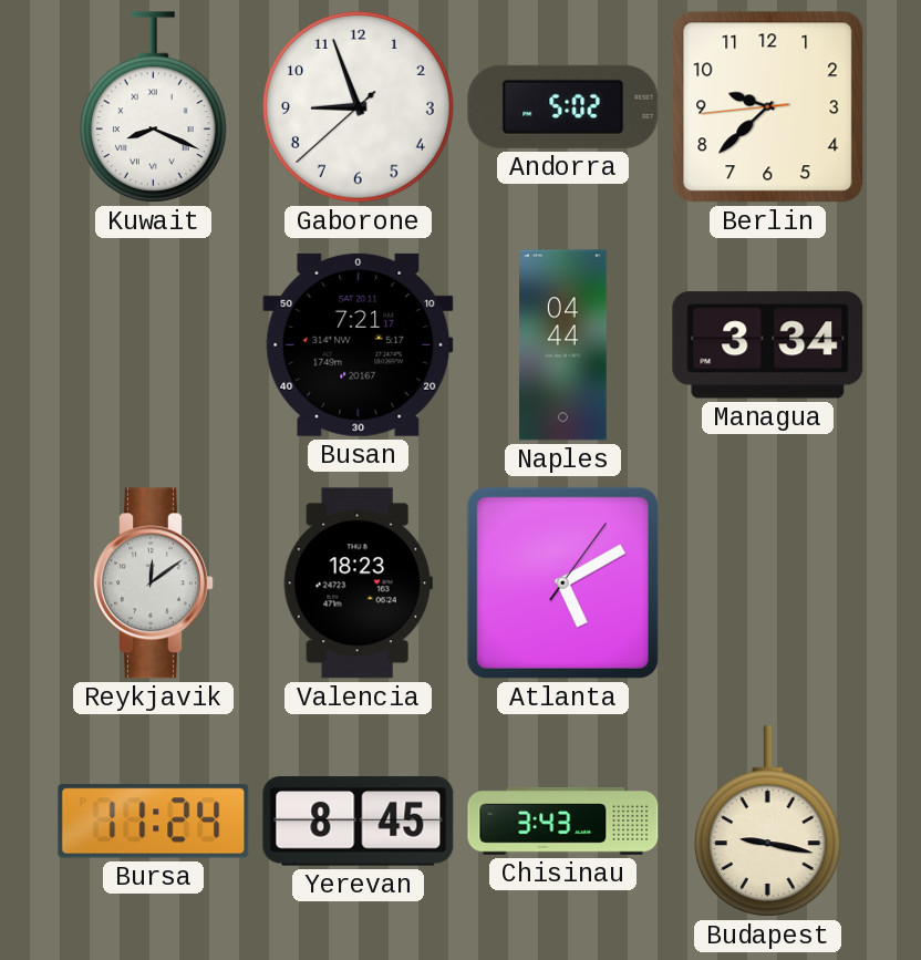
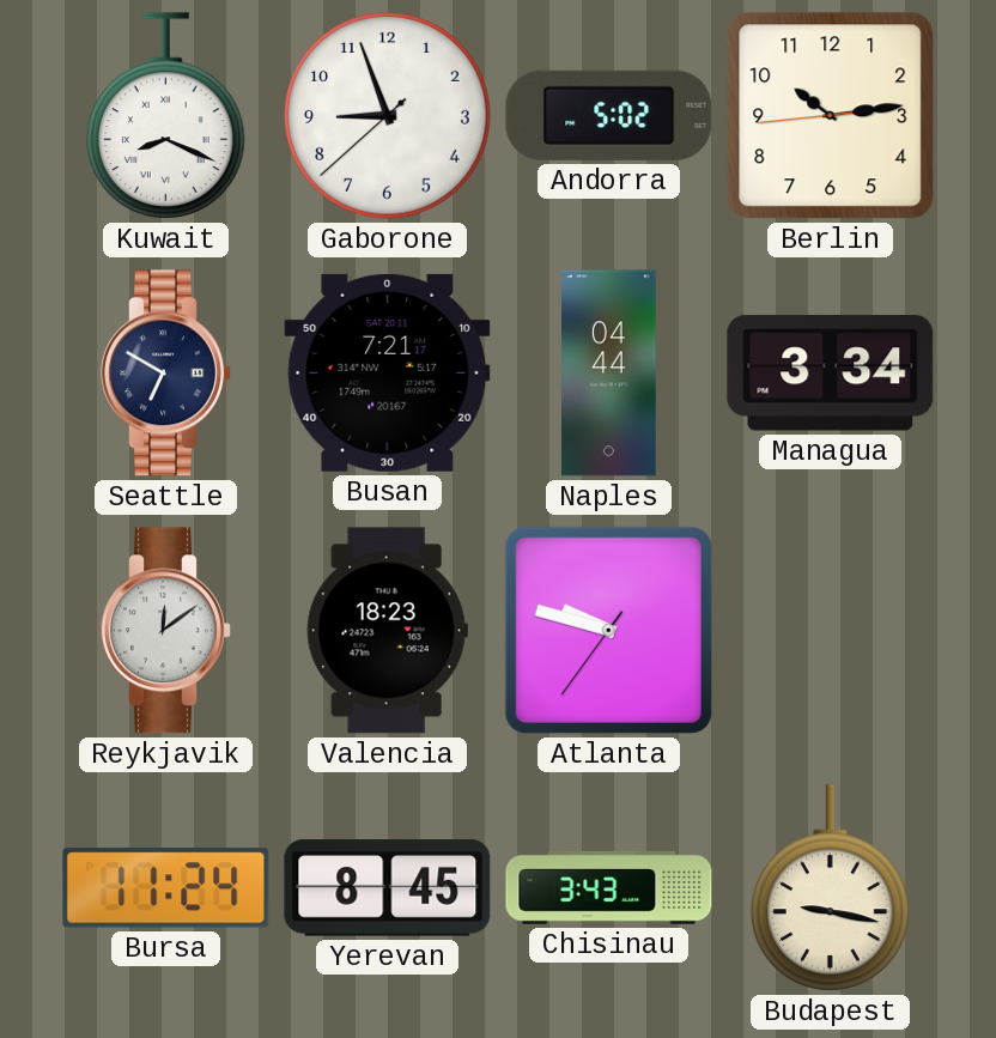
Berlin: 9:37 -> 10:13
Seattle: none -> 6:50
Atlanta: 5:10 -> 9:47
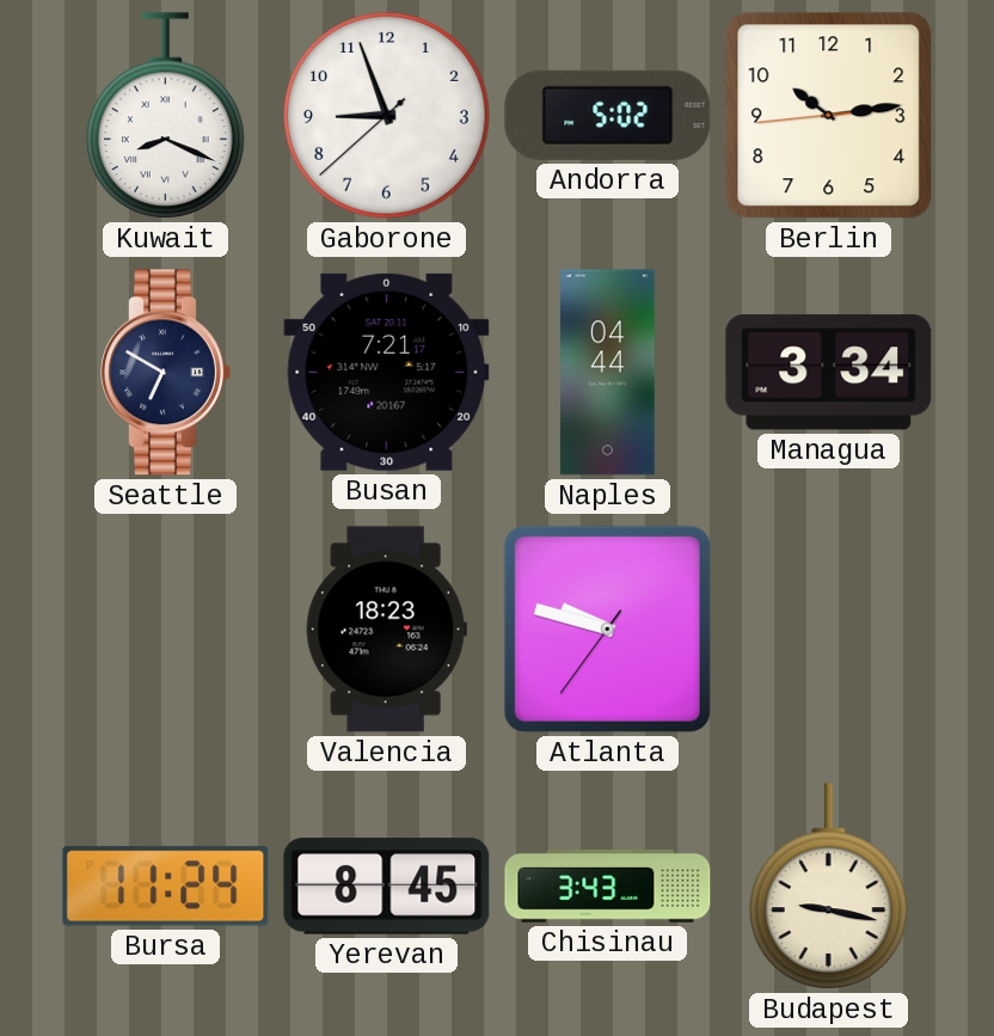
Reykjavik: 12:09 -> none
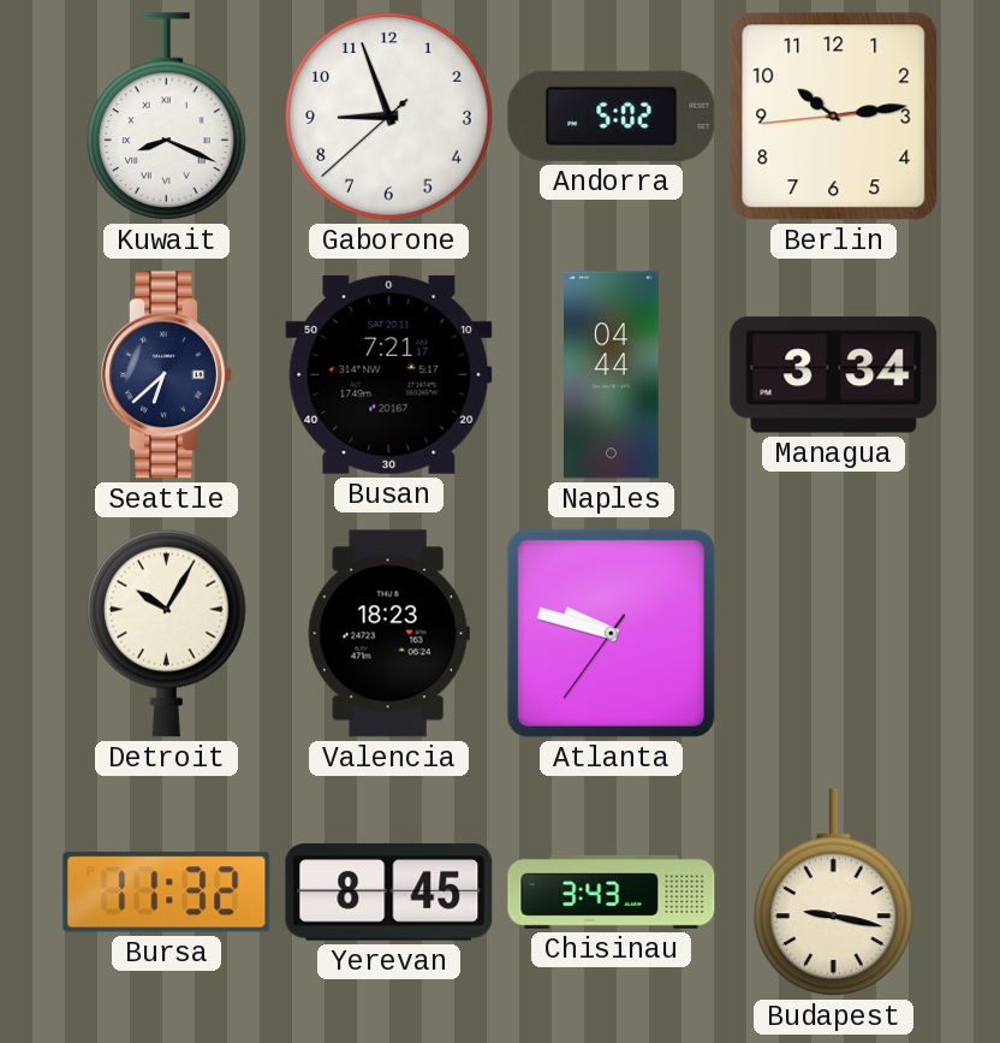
Seattle: 6:50 -> 6:38
Detroit: none -> 10:05
Bursa: 11:24 -> 11:32
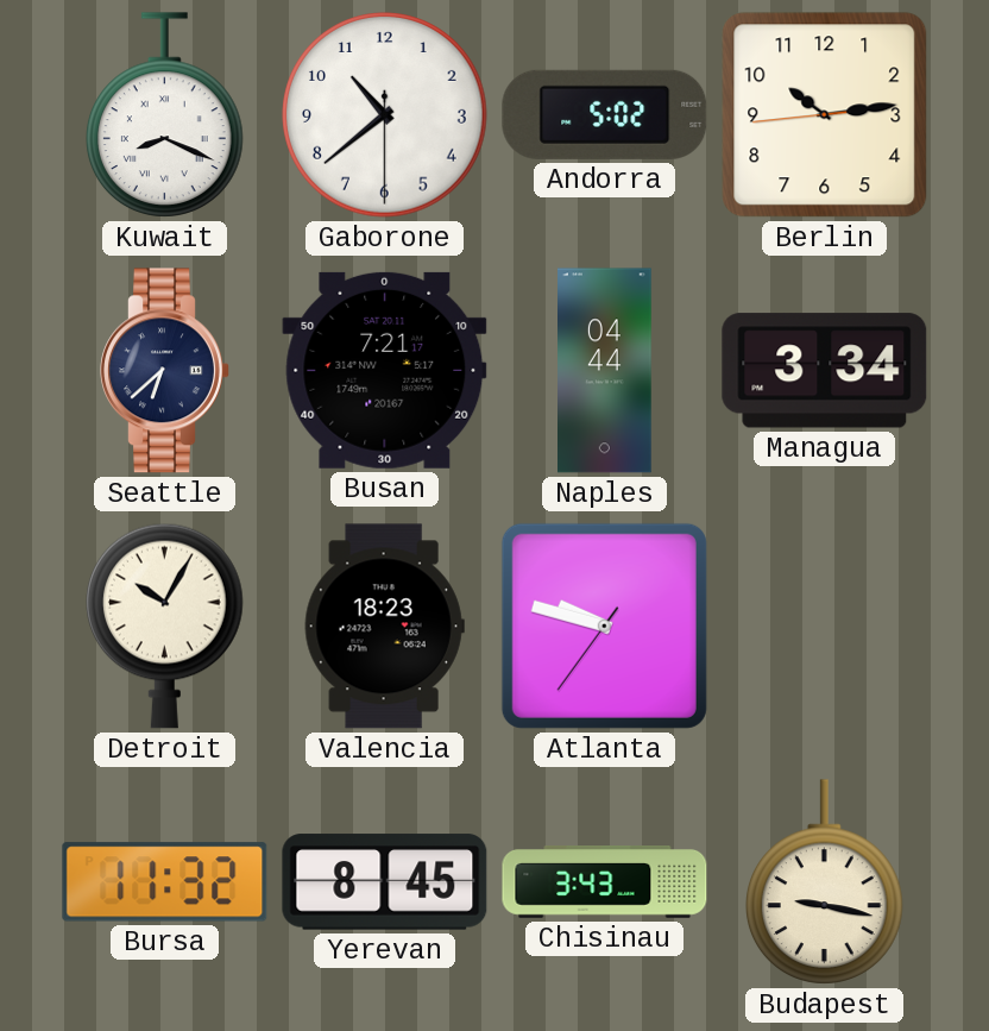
Gaborone: 8:56 -> 10:38
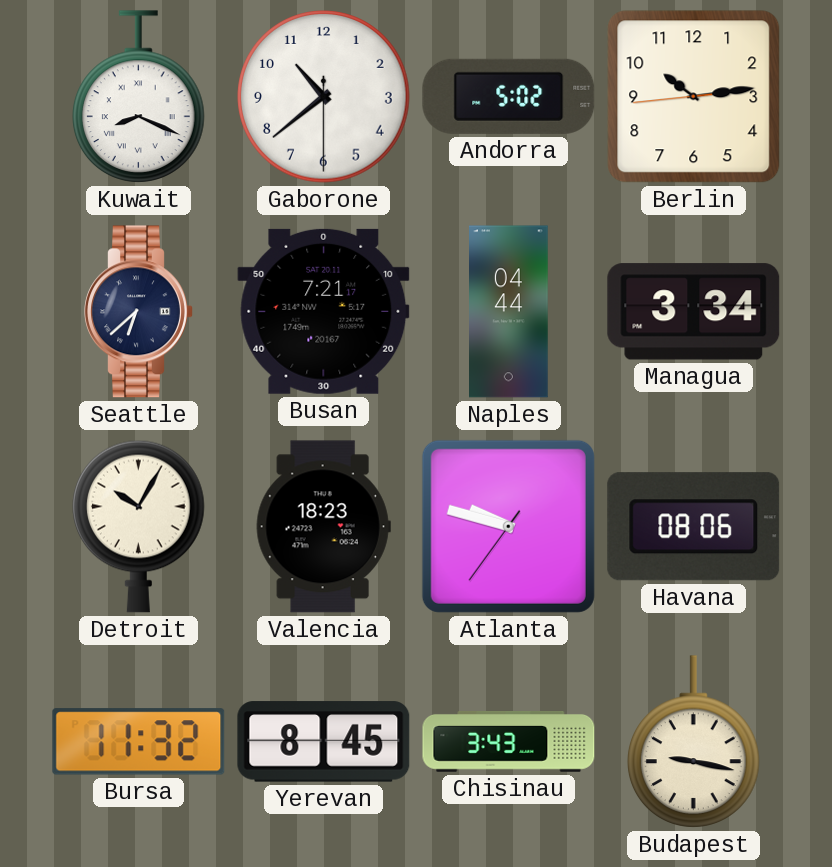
Havana: none -> 08:06
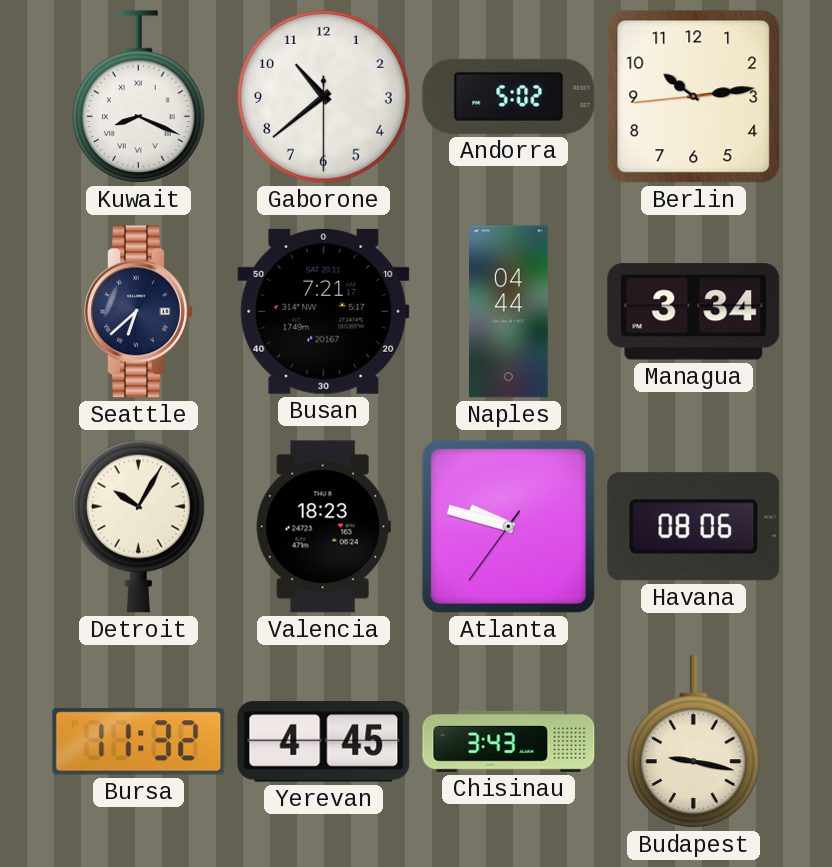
Yerevan: 8:45 -> 4:45
